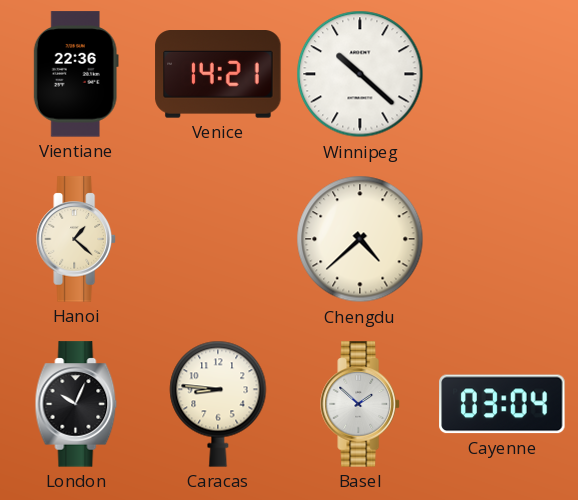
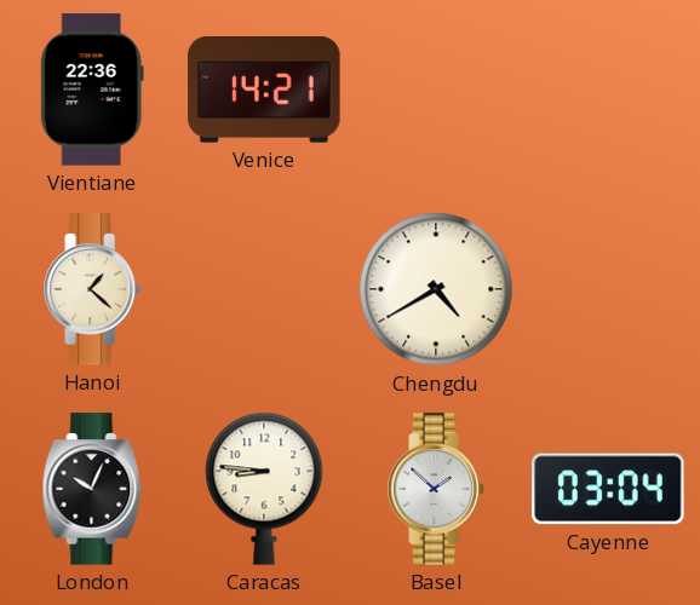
Winnipeg: 10:22 -> none
Chengdu: 4:38 -> 4:40
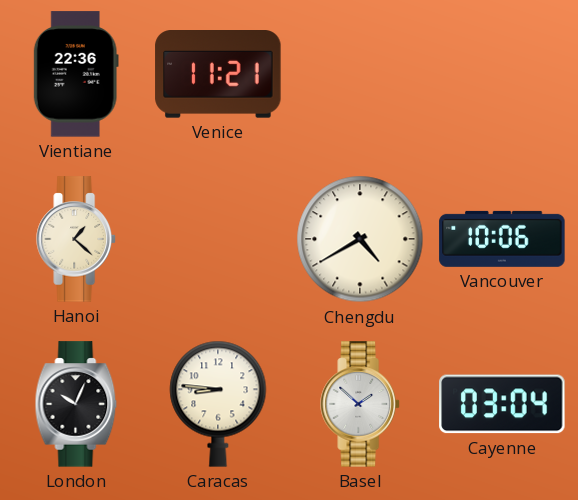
Venice: 14:21 -> 11:21
Vancouver: none -> 10:06
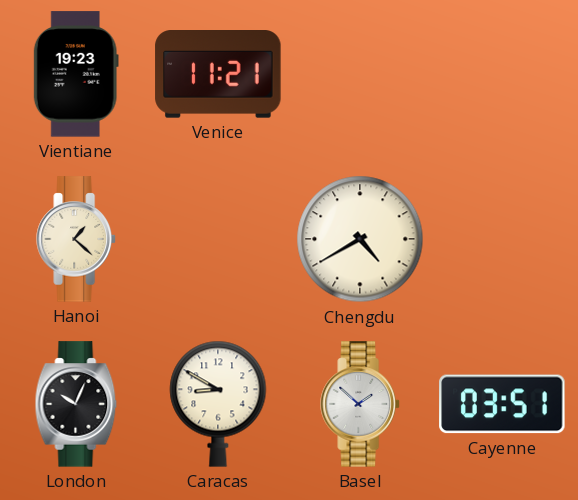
Vientiane: 22:36 -> 19:23
Vancouver: 10:06 -> none
Caracas: 8:46 -> 8:50
Cayenne: 03:04 -> 03:51
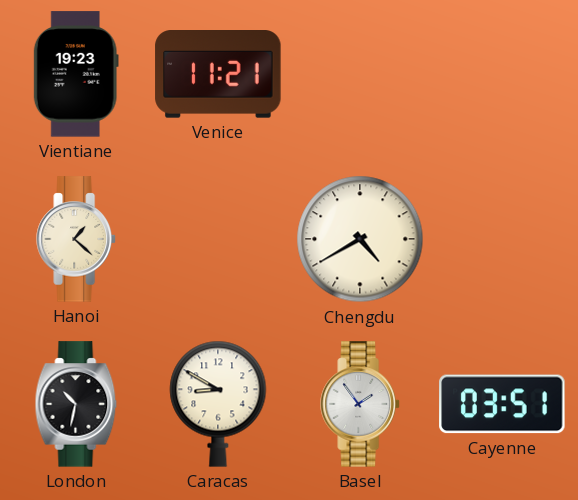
London: 10:04 -> 10:32
Basel: 1:52 -> 1:54
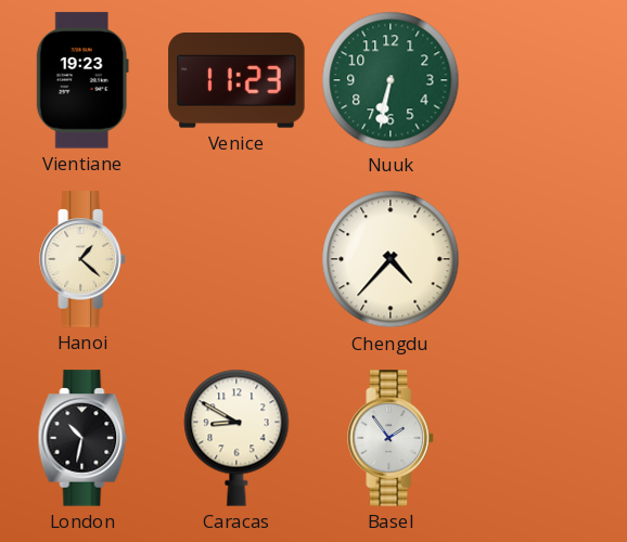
Venice: 11:21 -> 11:23
Nuuk: none -> 6:32
Chengdu: 4:40 -> 4:37
Cayenne: 03:51 -> none
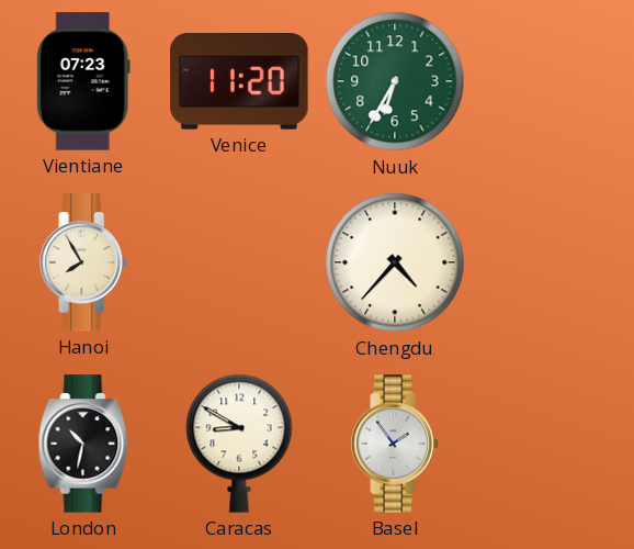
Vientiane: 19:23 -> 07:23
Venice: 11:23 -> 11:20
Nuuk: 6:32 -> 6:35
Hanoi: 1:22 -> 7:55
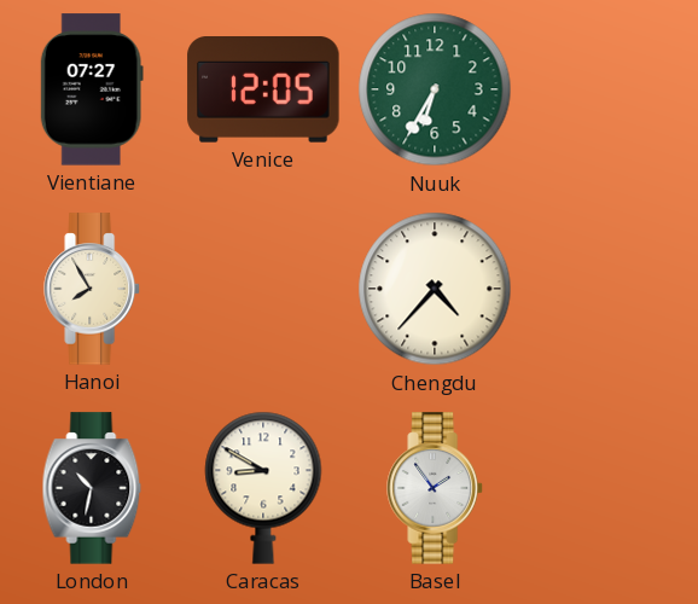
Vientiane: 07:23 -> 07:27
Venice: 11:20 -> 12:05
